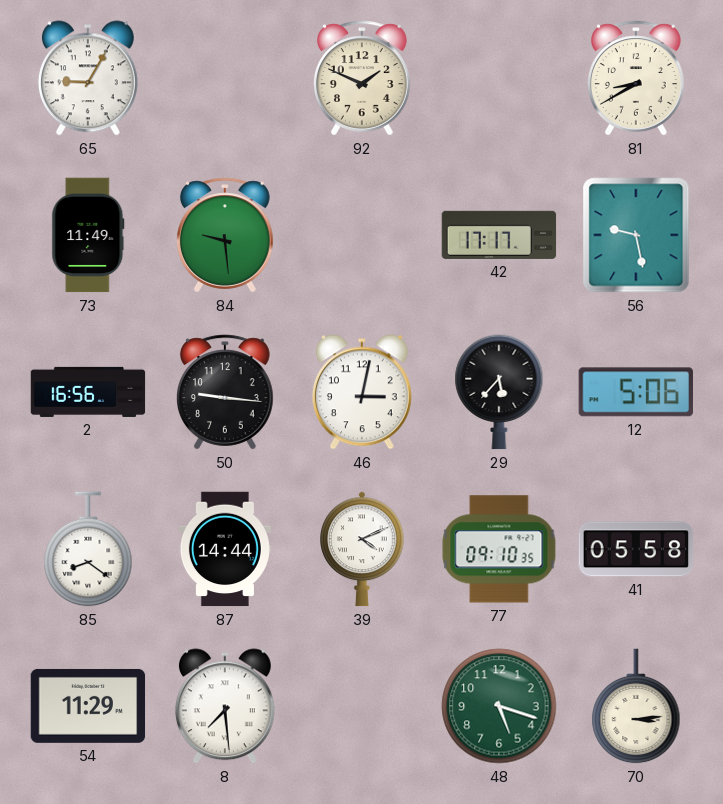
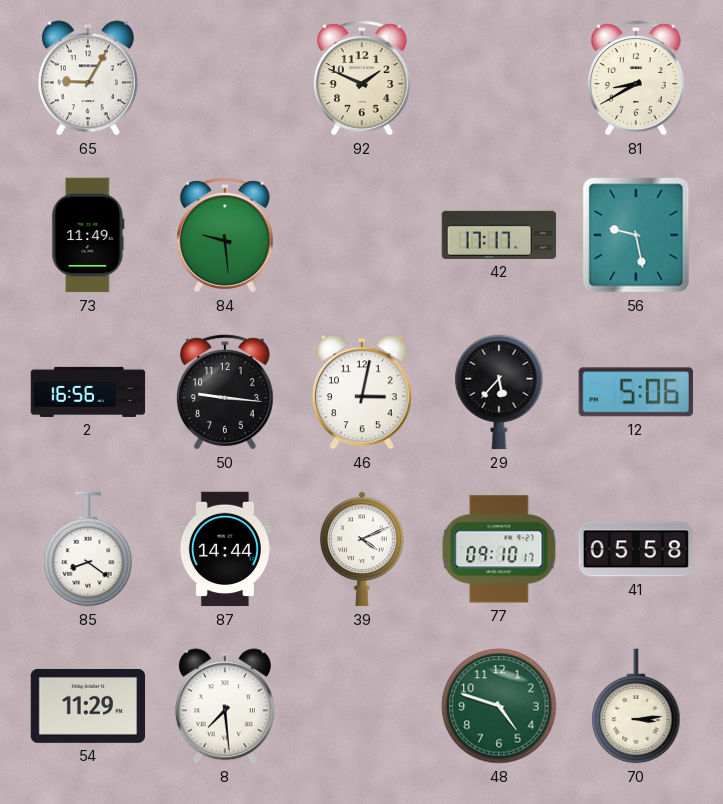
77: 09:10:35 -> 09:10:17
48: 5:18 -> 4:48
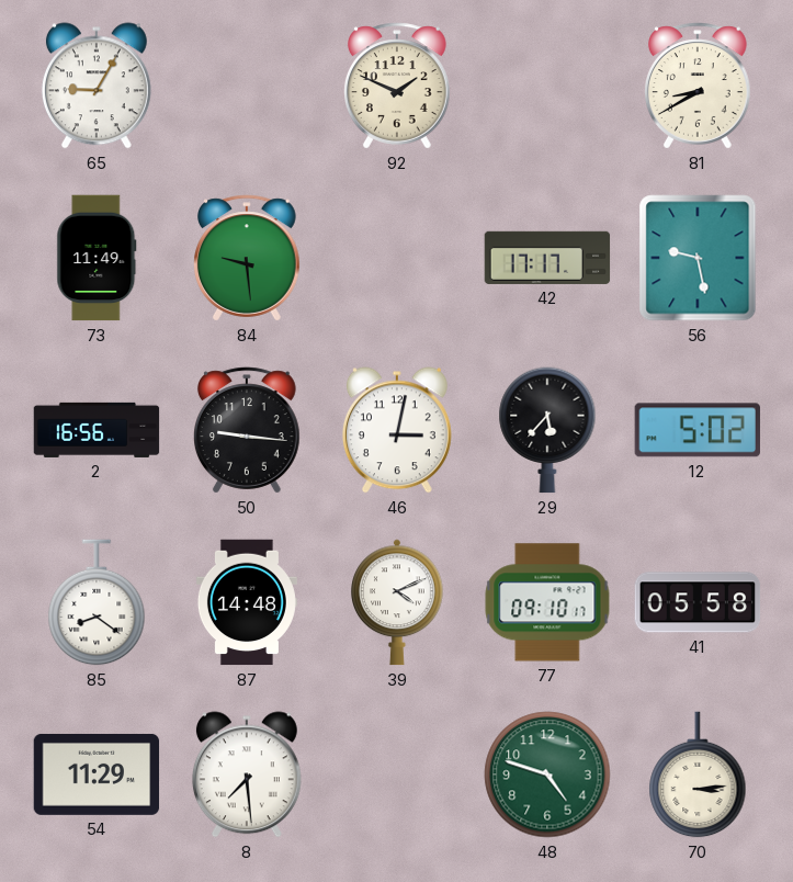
12: 5:06 -> 5:02
87: 14:44 -> 14:48
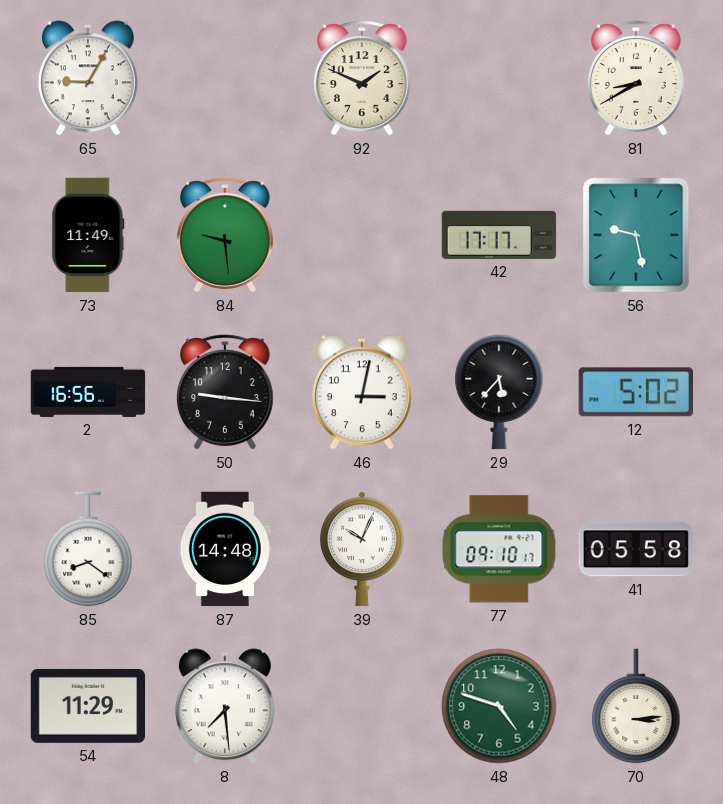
39: 4:11 -> 10:04
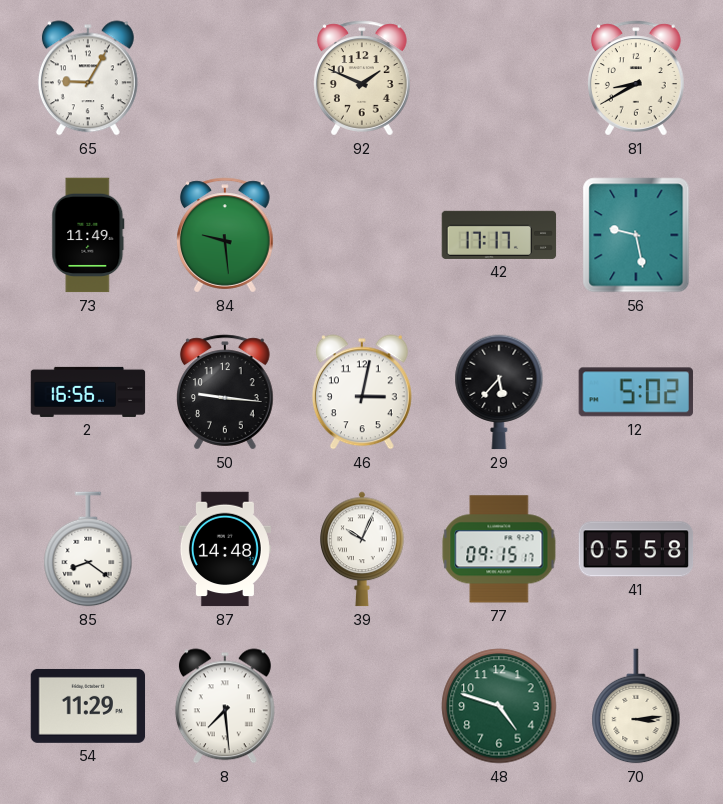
77: 09:10 -> 09:15
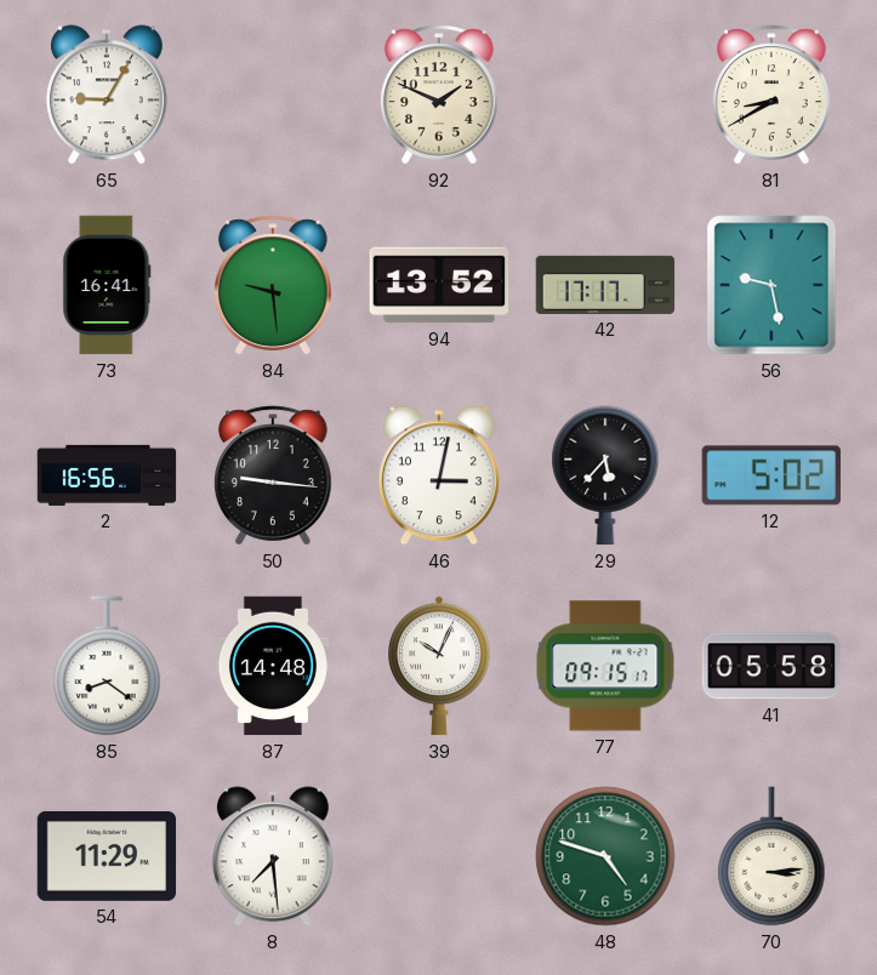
73: 11:49 -> 16:41
94: none -> 13:52
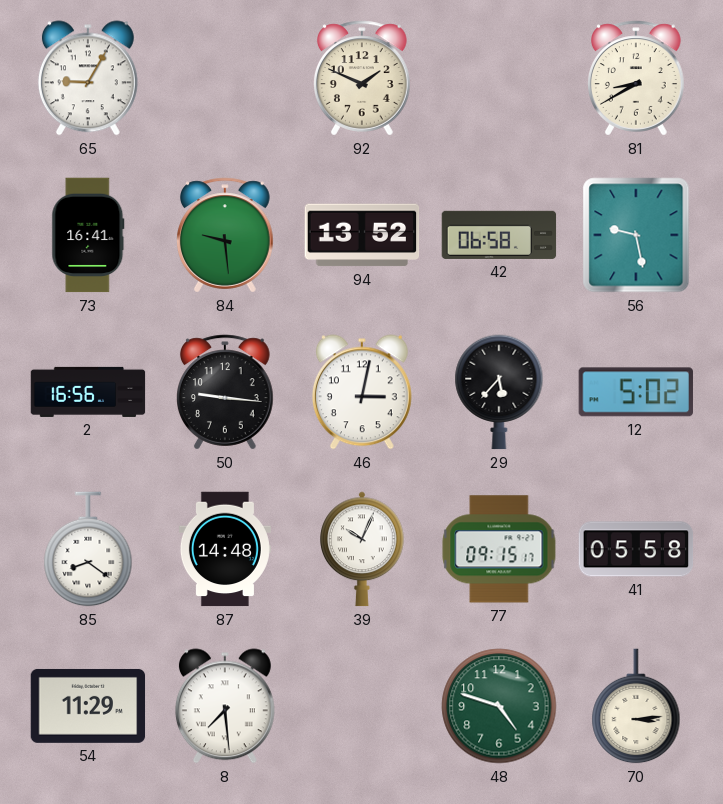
42: 17:17 -> 06:58
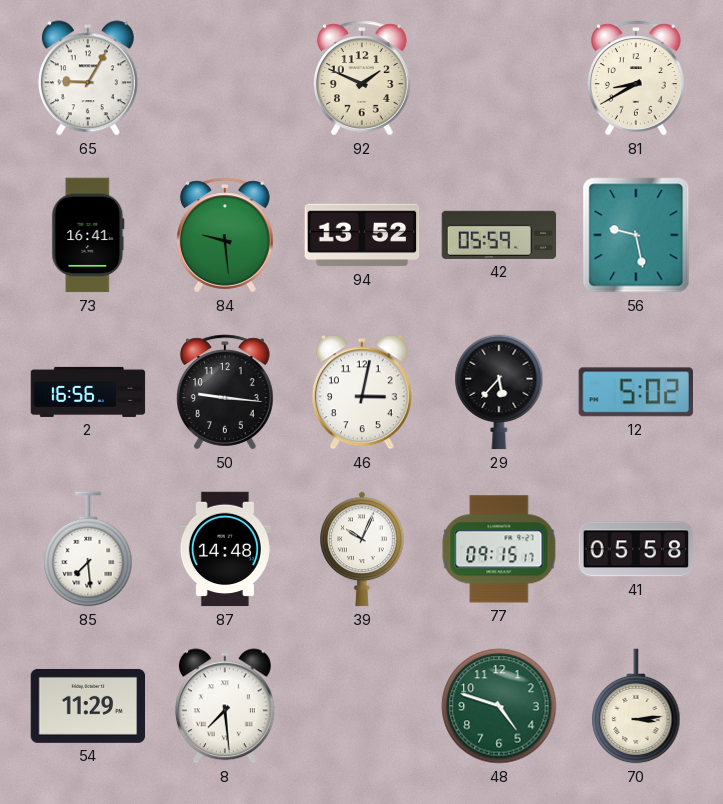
42: 06:58 -> 05:59
85: 8:21 -> 7:29
